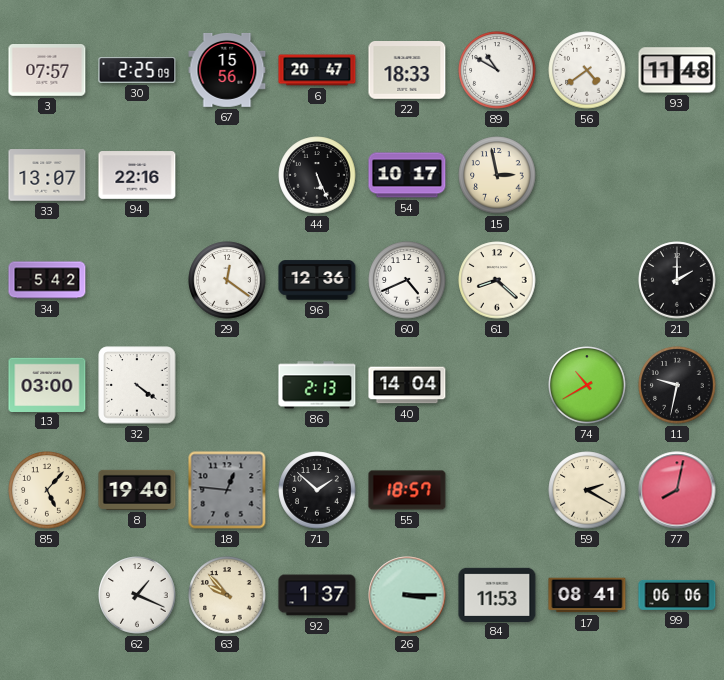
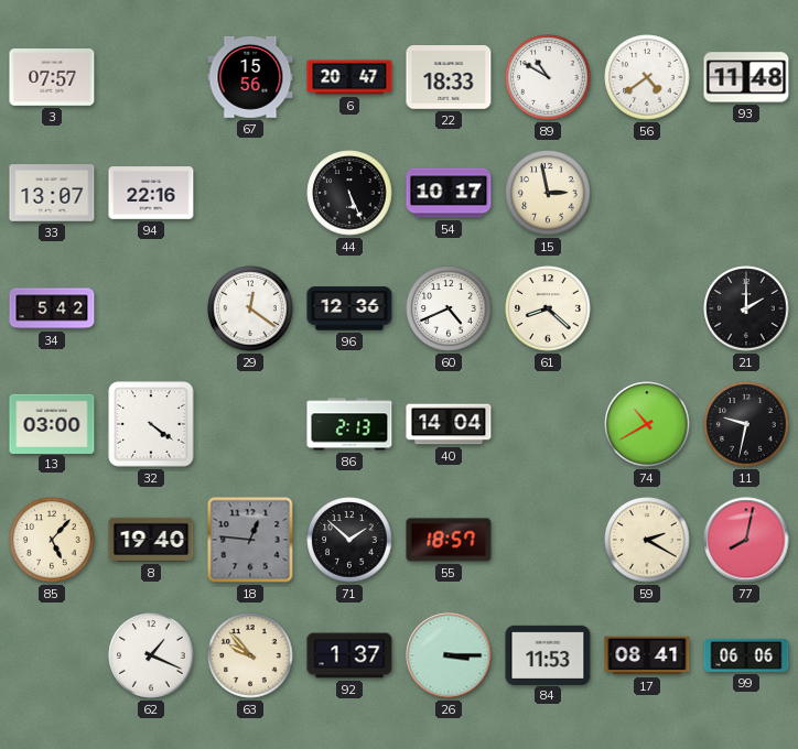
30: 2:25 -> none
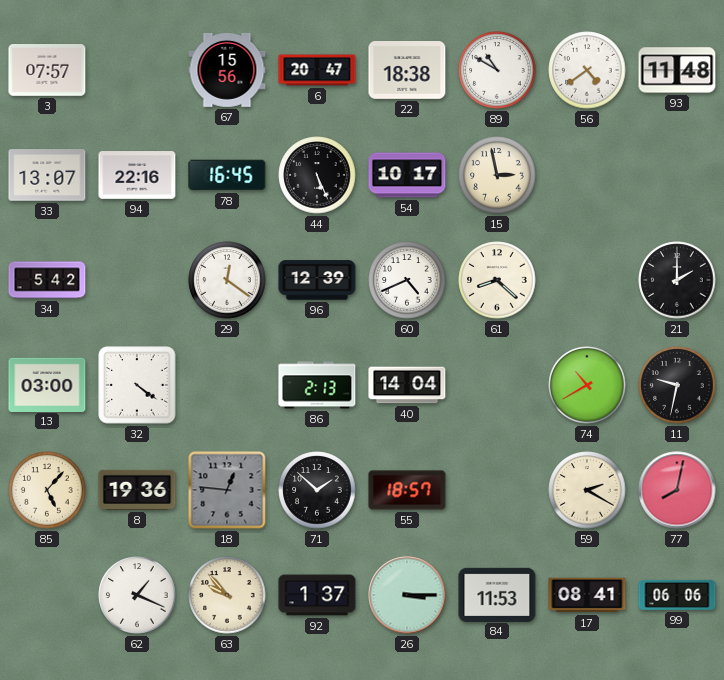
22: 18:33 -> 18:38
78: none -> 16:45
96: 12:36 -> 12:39
8: 19:40 -> 19:36
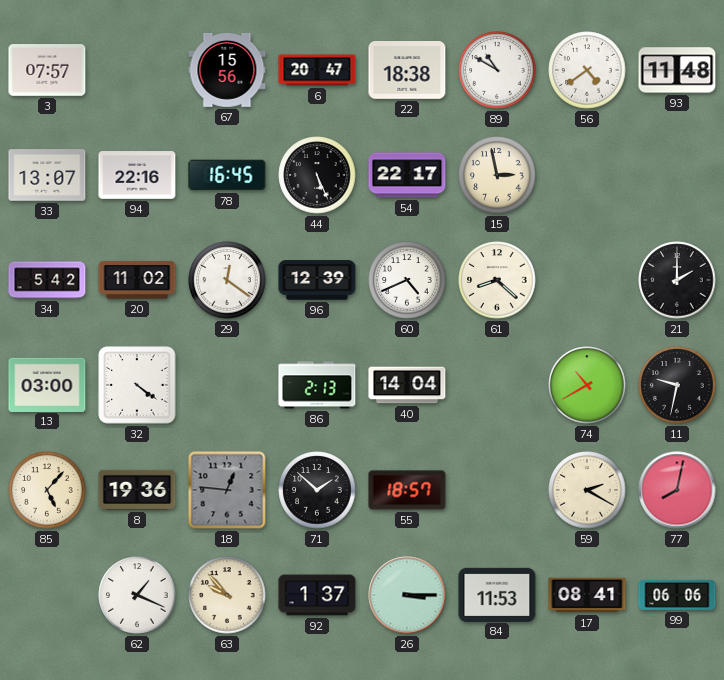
54: 10:17 -> 22:17
20: none -> 11:02
